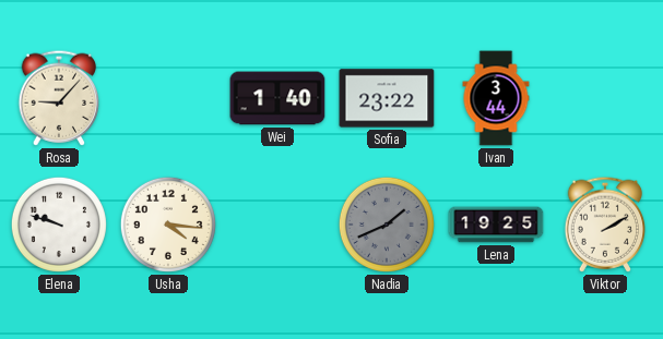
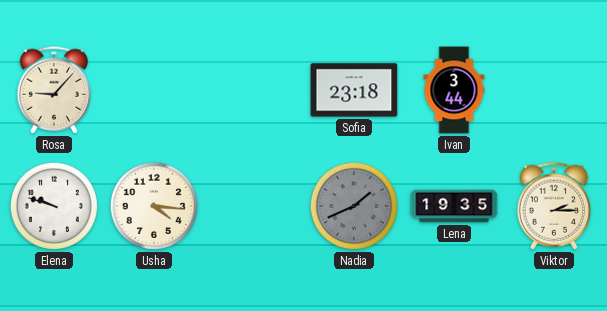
Wei: 1:40 -> none
Sofia: 23:22 -> 23:18
Lena: 19:25 -> 19:35
Viktor: 2:10 -> 2:15
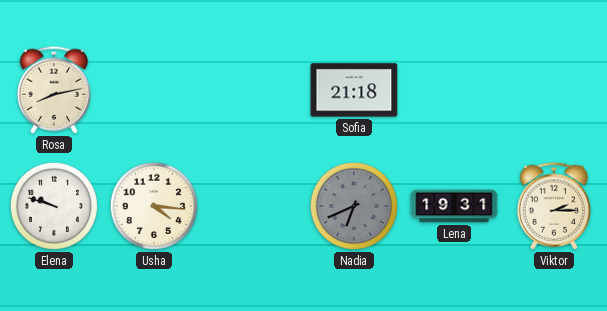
Rosa: 9:07 -> 8:13
Sofia: 23:18 -> 21:18
Ivan: 3:44 -> none
Nadia: 1:41 -> 6:41
Lena: 19:35 -> 19:31
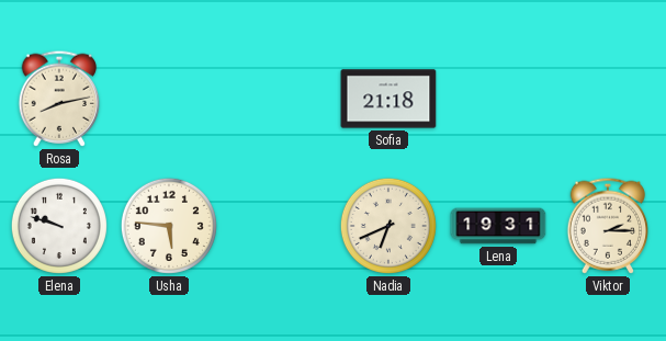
Usha: 4:16 -> 5:46
Nadia dial: grey -> cream
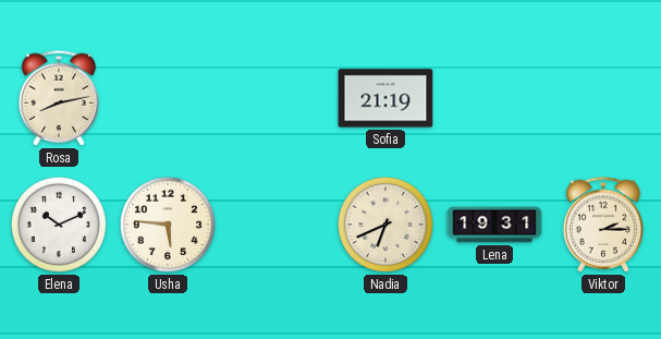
Sofia: 21:18 -> 21:19
Elena: 9:48 -> 10:11
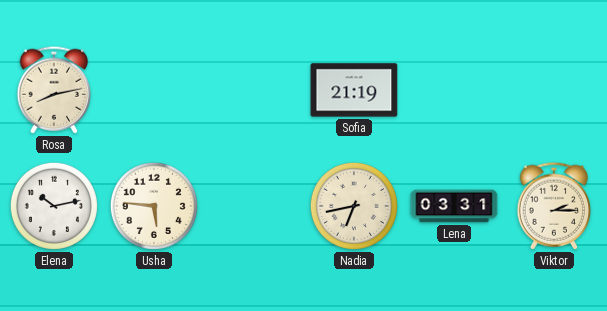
Elena: 10:11 -> 10:13
Nadia: 6:41 -> 6:43
Lena: 19:31 -> 03:31
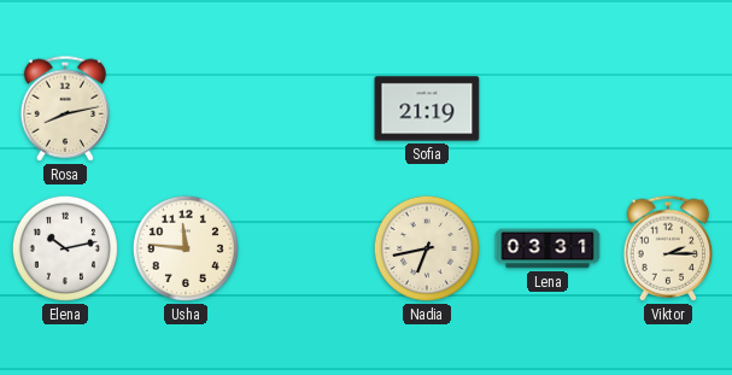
Usha: 5:46 -> 11:46
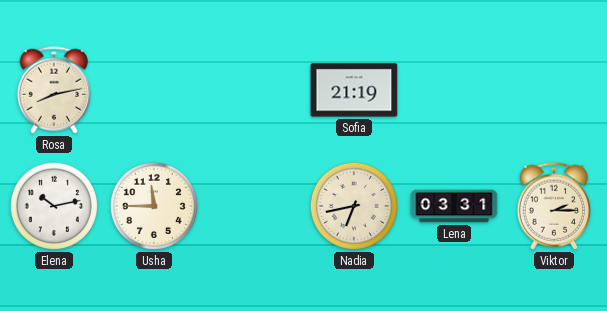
Usha: 11:46 -> 11:45
